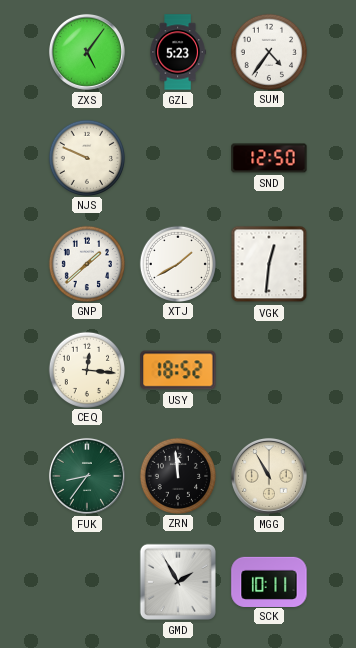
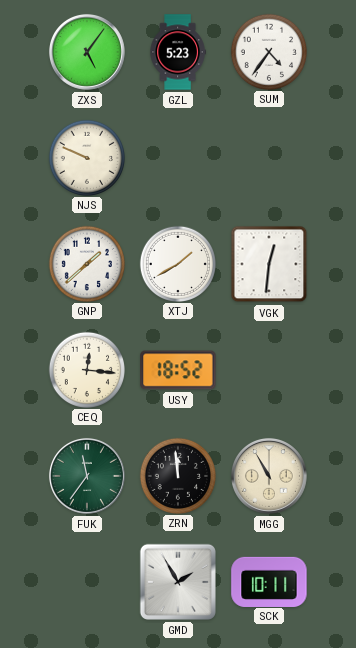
SND: 12:50 -> none
FUK: 8:36 -> 11:36
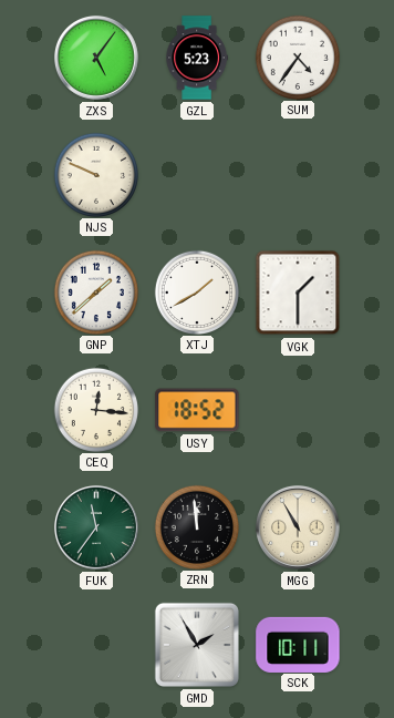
VGK: 12:31 -> 1:30
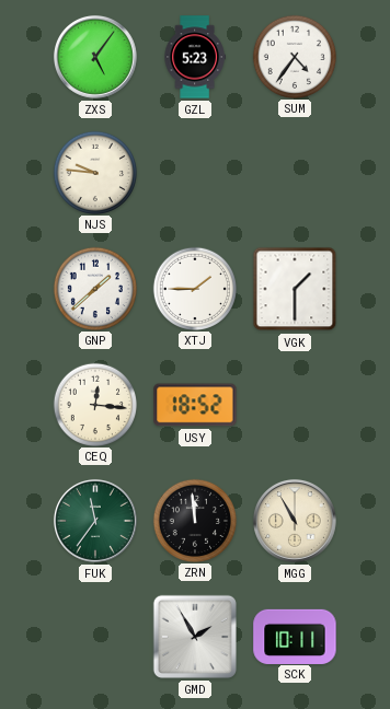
NJS: 9:49 -> 9:46
XTJ: 1:40 -> 1:45
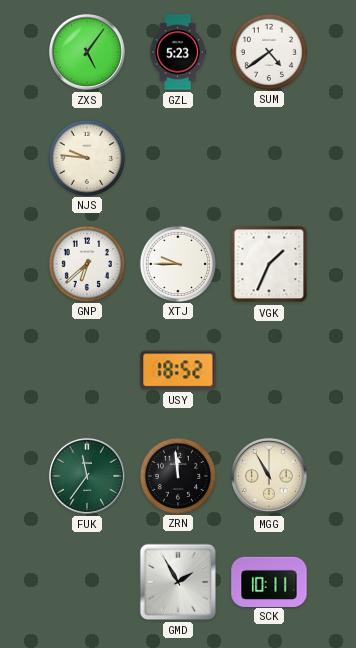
SUM: 4:36 -> 4:39
GNP: 1:38 -> 6:38
XTJ: 1:45 -> 9:45
VGK: 1:30 -> 1:34
CEQ: 12:16 -> none
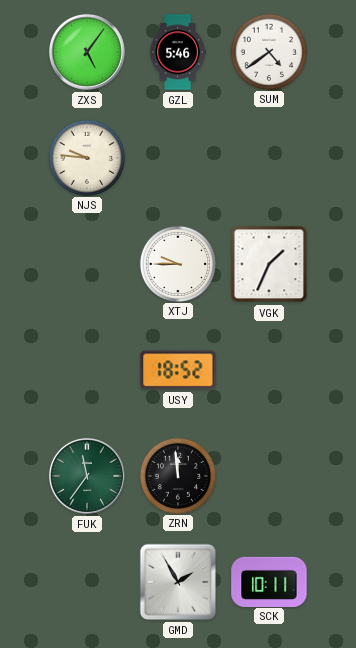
GZL: 5:23 -> 5:46
GNP: 6:38 -> none
MGG: 10:55 -> none
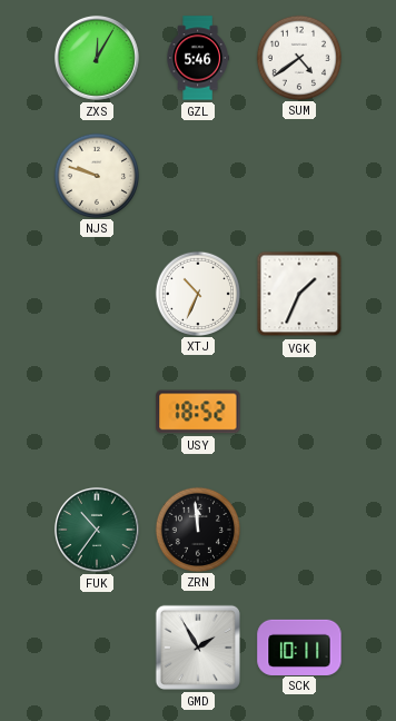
ZXS: 5:06 -> 12:05
NJS: 9:46 -> 9:48
XTJ: 9:45 -> 10:34
FUK: 11:36 -> 10:36
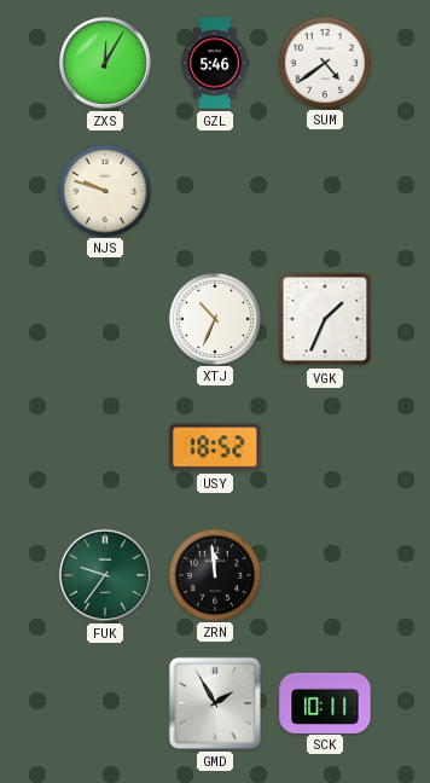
FUK: 10:36 -> 9:36
